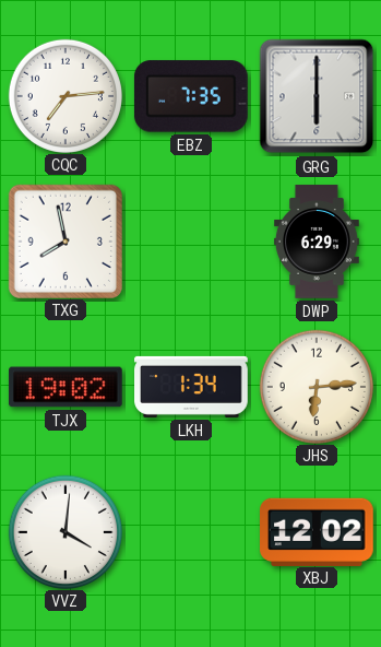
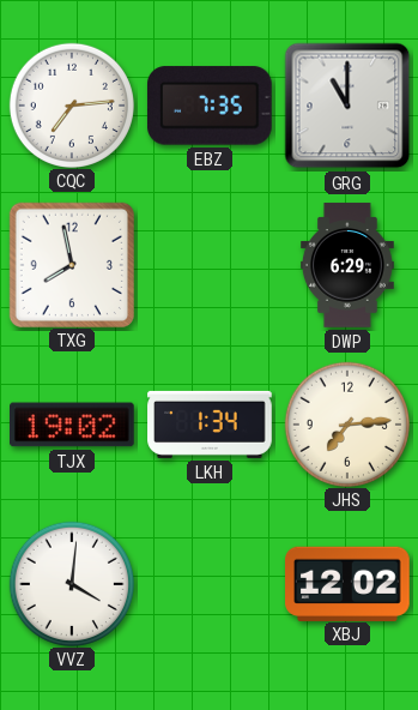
GRG: 6:00 -> 11:00
JHS: 6:14 -> 7:14
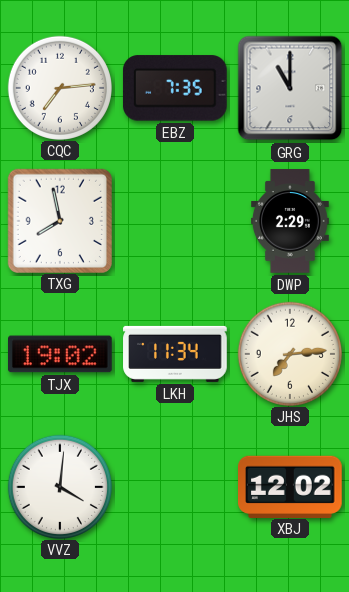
DWP: 6:29 -> 2:29
LKH: 1:34 -> 11:34
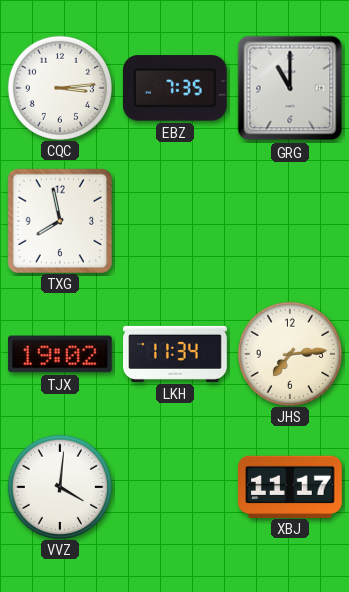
CQC: 7:14 -> 3:14
DWP: 2:29 -> none
XBJ: 12:02 -> 11:17
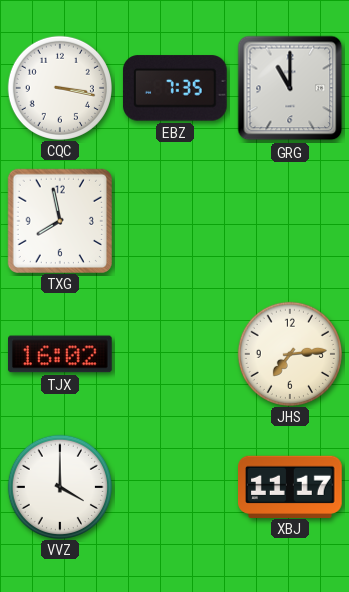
CQC: 3:14 -> 3:17
TJX: 19:02 -> 16:02
LKH: 11:34 -> none
VVZ: 4:01 -> 4:00
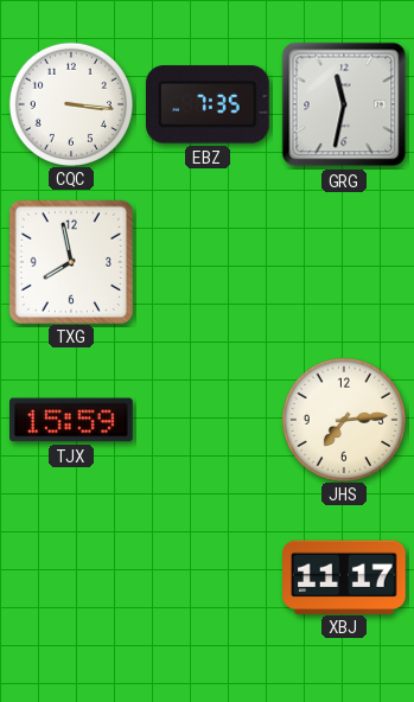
CQC: 3:17 -> 3:16
GRG: 11:00 -> 11:32
TJX: 16:02 -> 15:59
VVZ: 4:00 -> none
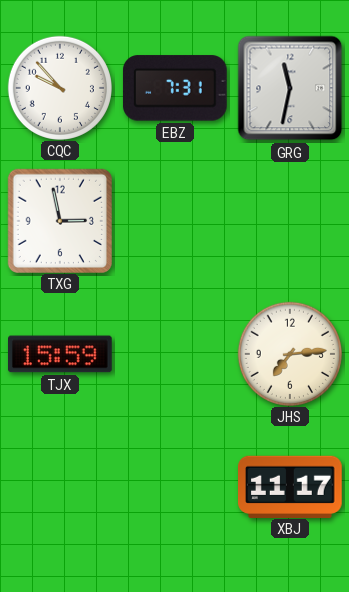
CQC: 3:16 -> 9:53
EBZ: 7:35 -> 7:31
TXG: 7:58 -> 2:58
